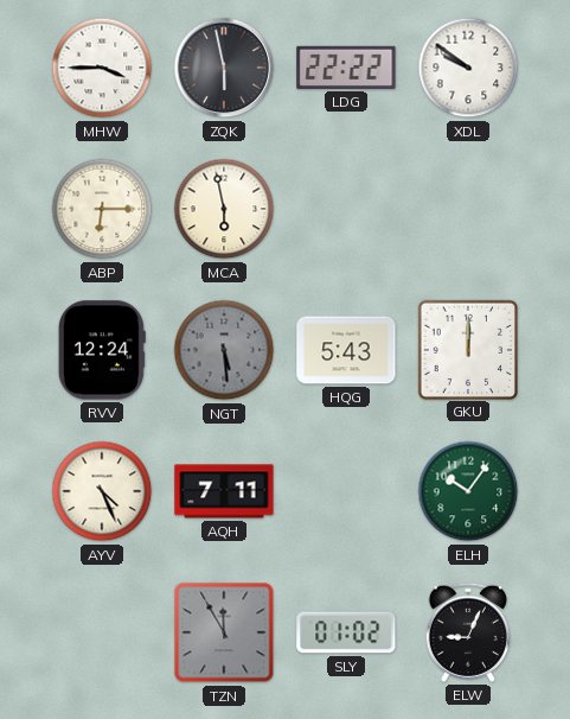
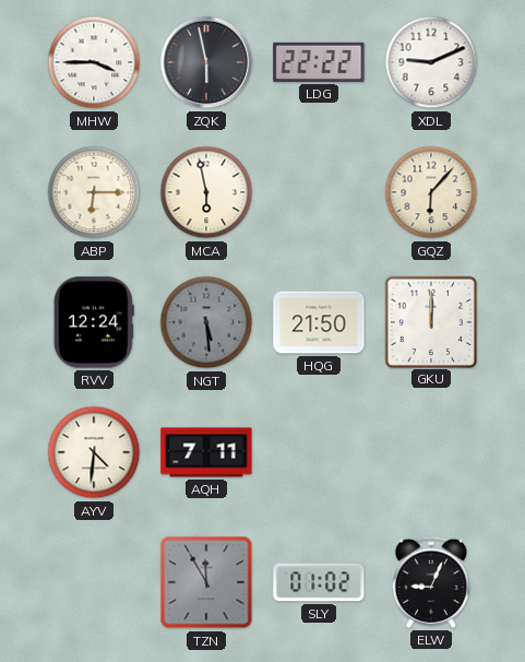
XDL: 9:51 -> 9:11
GQZ: none -> 6:07
HQG: 5:43 -> 21:50
AYV: 4:26 -> 4:31
ELH: 10:06 -> none
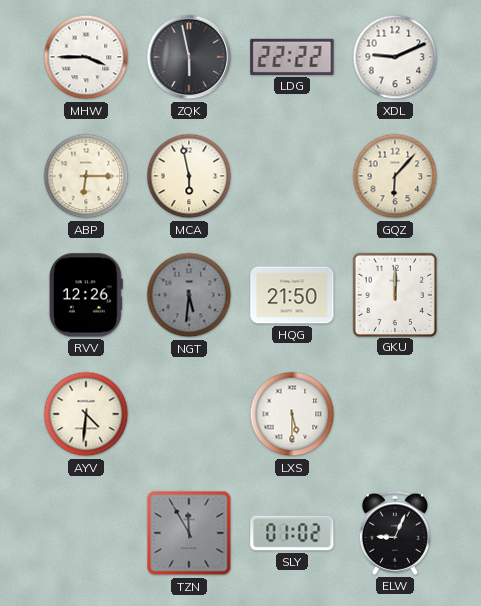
RVV: 12:24 -> 12:26
NGT: 5:29 -> 5:31
AQH: 7:11 -> none
LXS: none -> 5:30
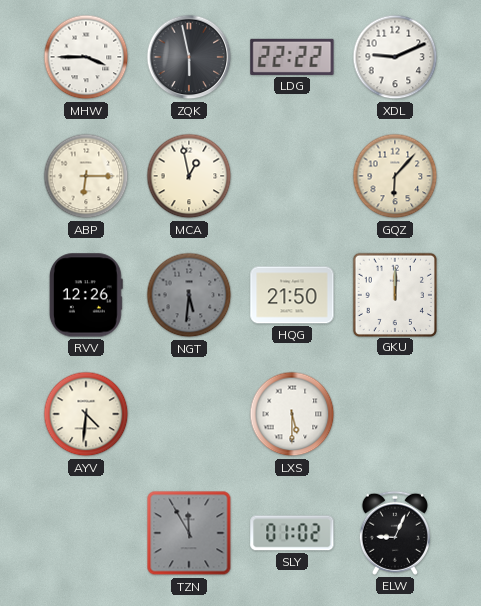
MCA: 5:58 -> 12:58
